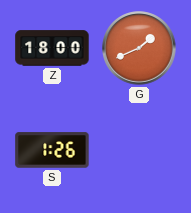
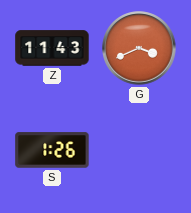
Z: 18:00 -> 11:43
G: 1:41 -> 3:41
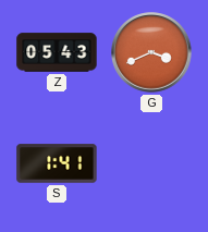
Z: 11:43 -> 05:43
S: 1:26 -> 1:41
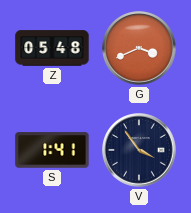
Z: 05:43 -> 05:48
V: none -> 3:54
